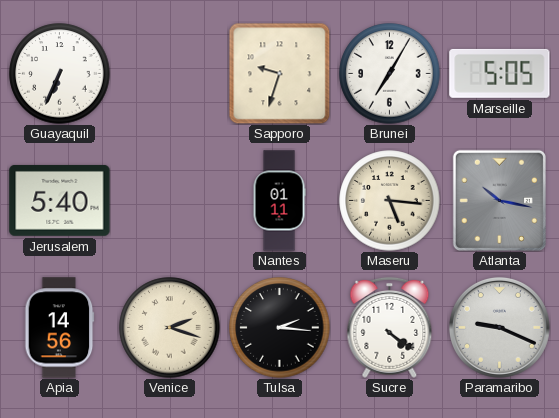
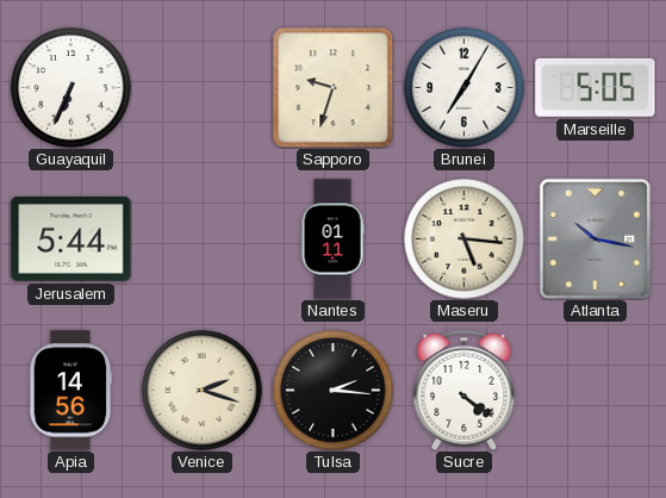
Jerusalem: 5:40 -> 5:44
Paramaribo: 9:19 -> none
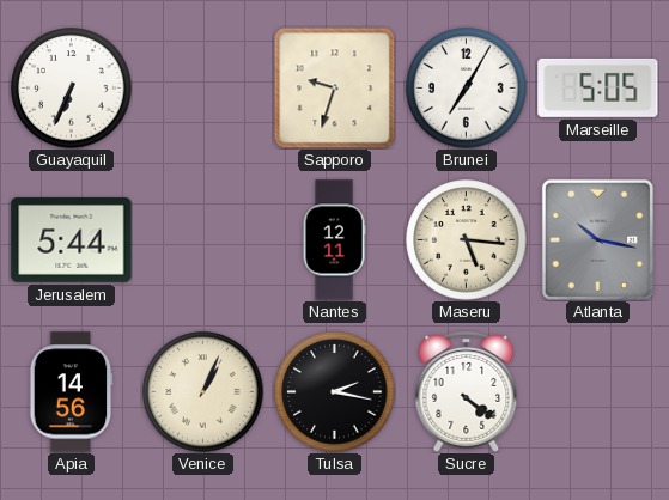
Nantes: 01:11 -> 12:11
Venice: 2:18 -> 1:04
Tulsa: 2:16 -> 2:17
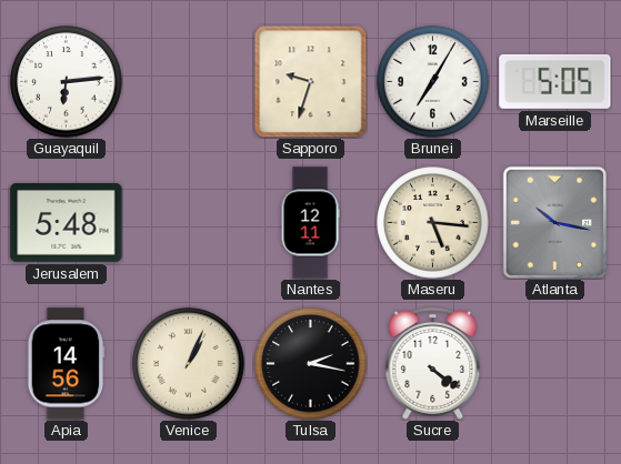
Guayaquil: 6:34 -> 6:14
Jerusalem: 5:44 -> 5:48
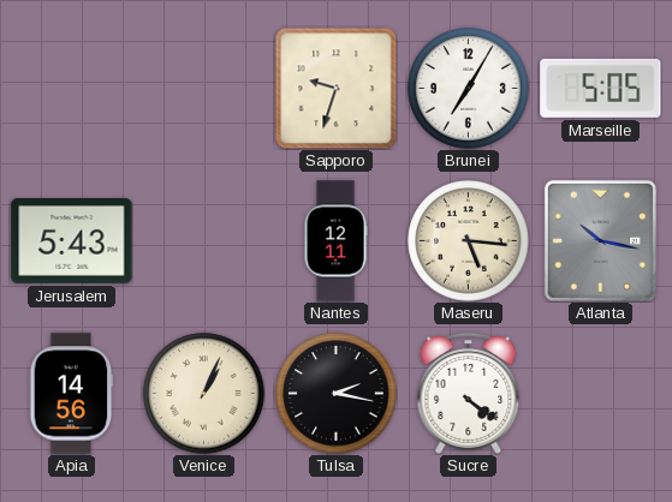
Guayaquil: 6:14 -> none
Jerusalem: 5:48 -> 5:43
